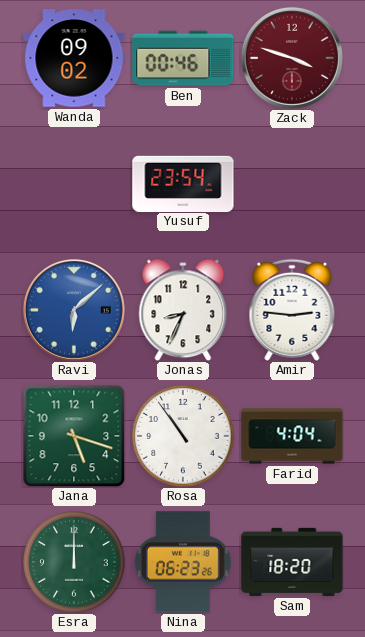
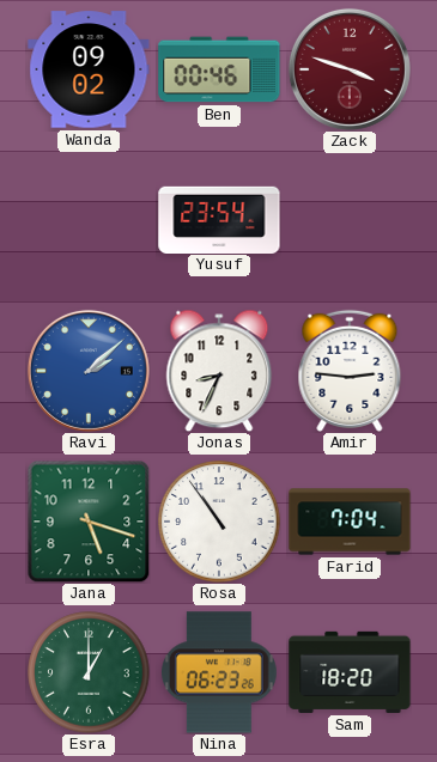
Ravi: 6:08 -> 2:08
Farid: 4:04 -> 7:04
Esra: 12:00 -> 1:00
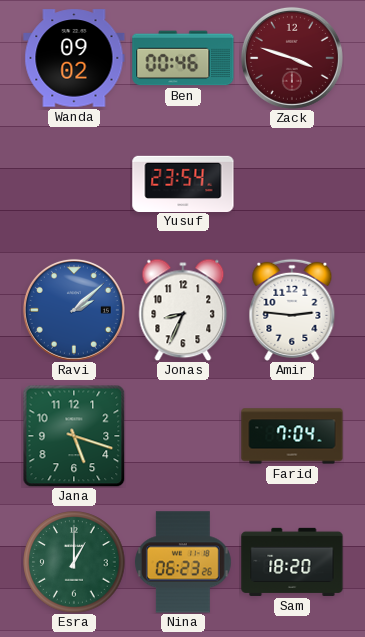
Rosa: 10:54 -> none
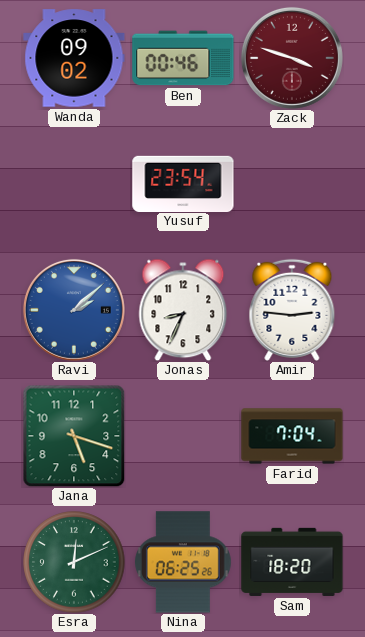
Esra: 1:00 -> 12:11
Nina: 06:23 -> 06:25
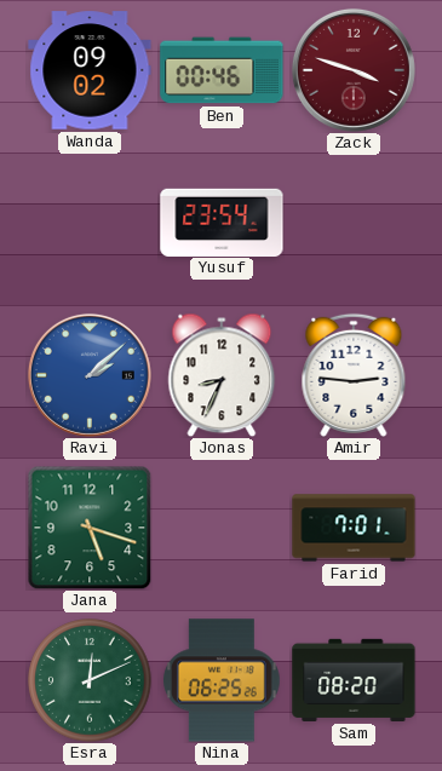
Farid: 7:04 -> 7:01
Sam: 18:20 -> 08:20
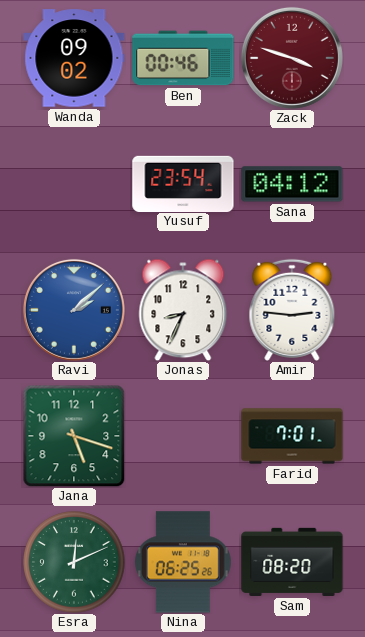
Sana: none -> 04:12
